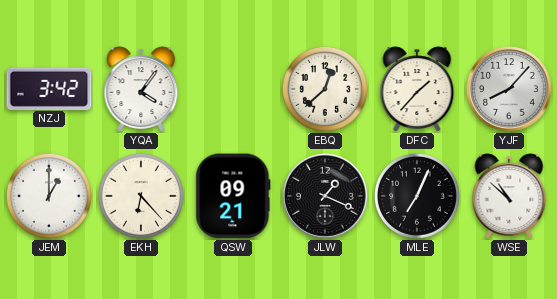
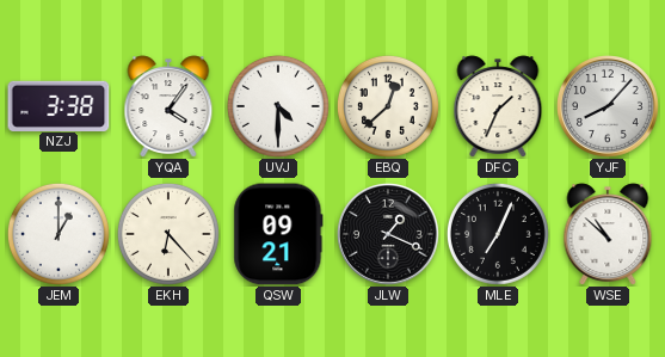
NZJ: 3:42 -> 3:38
UVJ: none -> 4:30
DFC: 1:37 -> 1:34
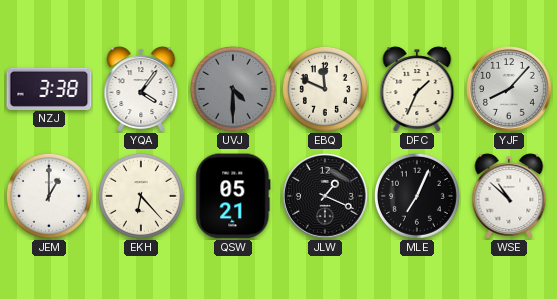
UVJ dial: white -> grey
EBQ: 12:38 -> 11:49
QSW: 09:21 -> 05:21
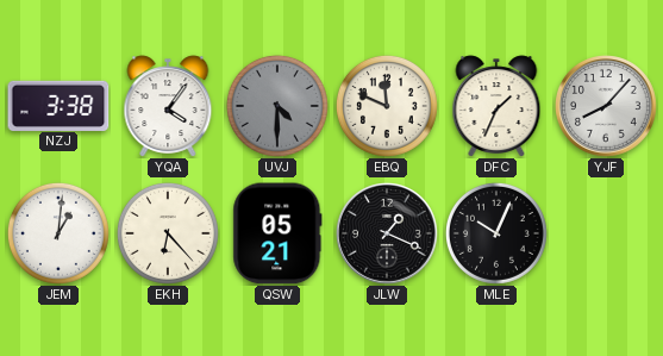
JEM: 1:00 -> 1:01
MLE: 7:04 -> 10:04
WSE: 10:52 -> none
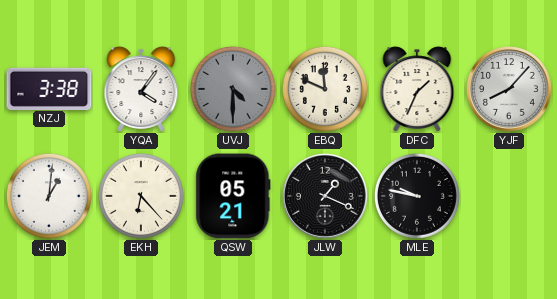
MLE: 10:04 -> 9:47
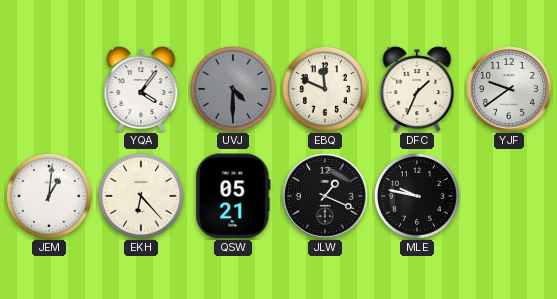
NZJ: 3:38 -> none
YJF: 8:07 -> 9:39
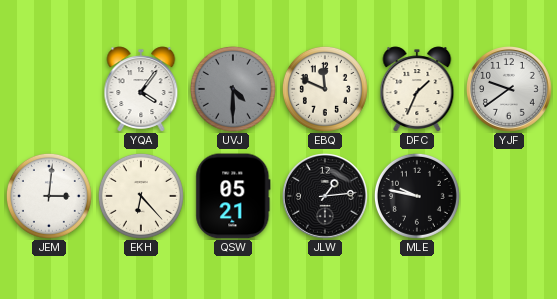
JEM: 1:01 -> 3:01
JLW: 1:19 -> 1:14
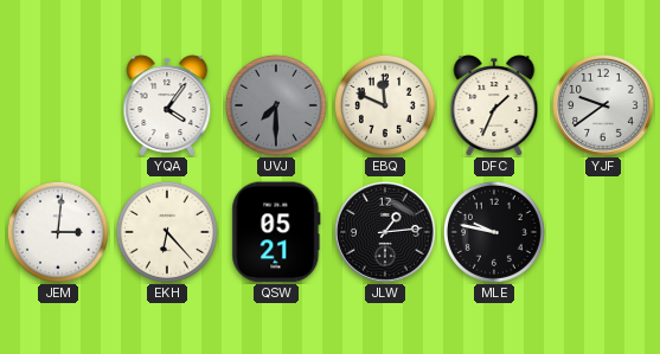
UVJ: 4:30 -> 7:30
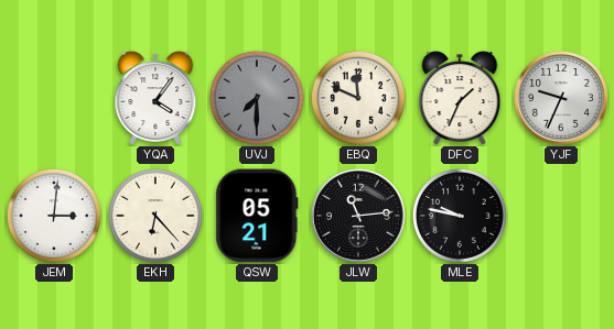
YJF: 9:39 -> 9:34
JLW: 1:14 -> 11:14
